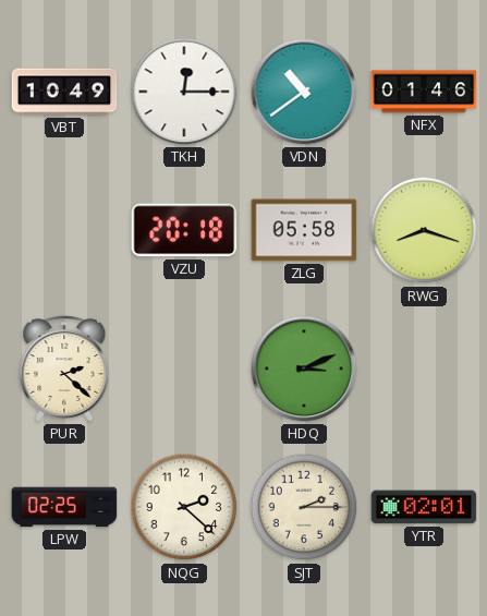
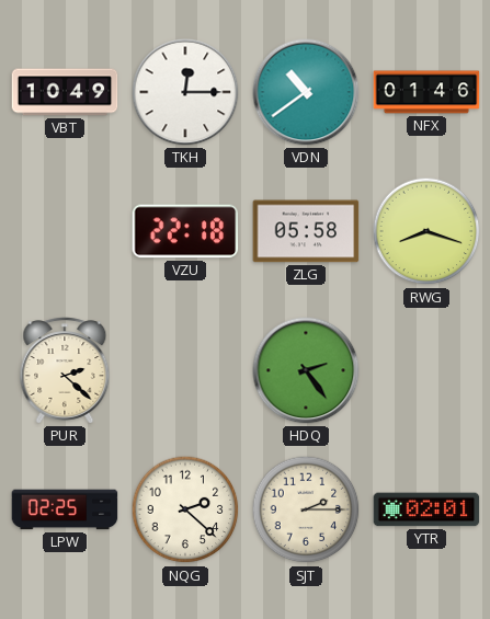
VZU: 20:18 -> 22:18
HDQ: 3:11 -> 2:24
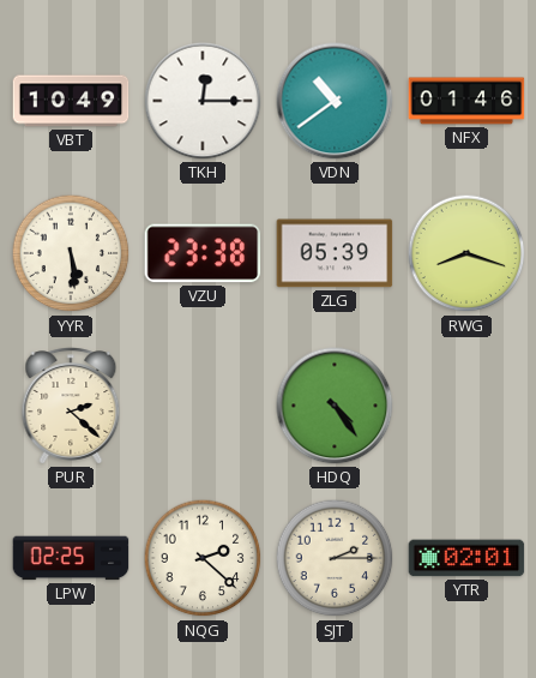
YYR: none -> 5:29
VZU: 22:18 -> 23:38
ZLG: 05:58 -> 05:39
HDQ: 2:24 -> 4:24
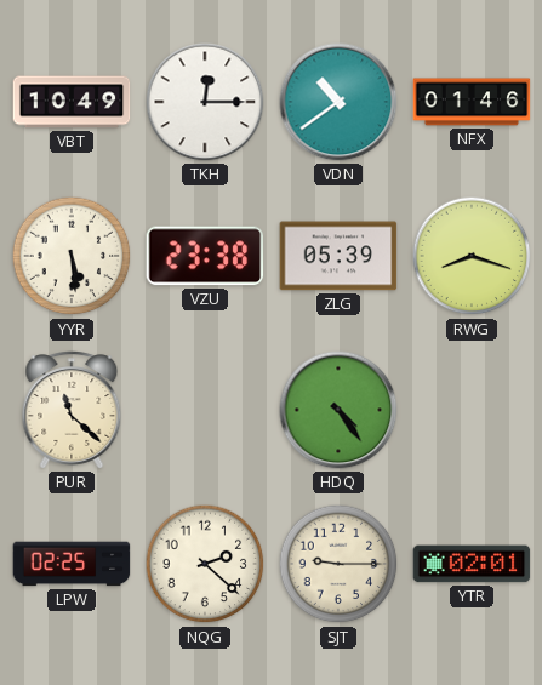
PUR: 2:22 -> 11:22
SJT: 2:15 -> 9:15
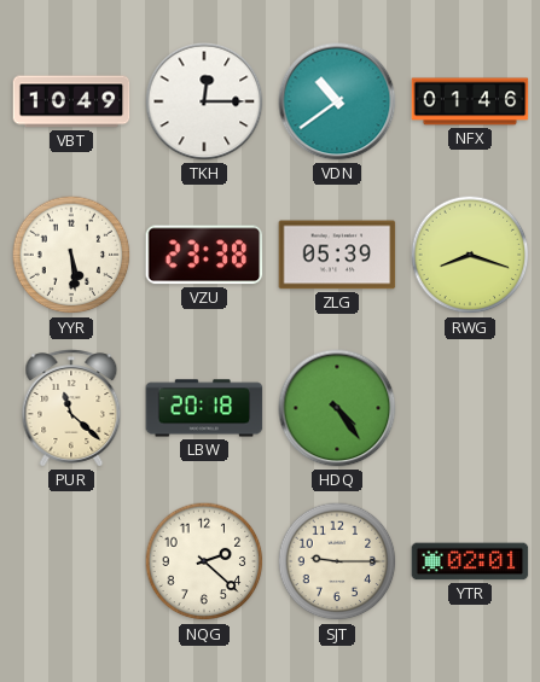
LBW: none -> 20:18
LPW: 02:25 -> none
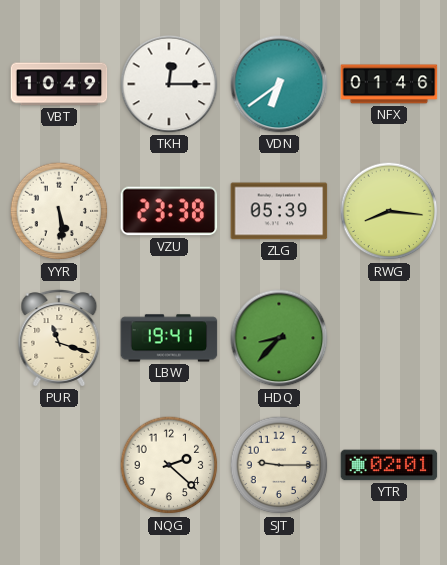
VDN: 10:39 -> 6:39
RWG: 8:18 -> 8:16
PUR: 11:22 -> 11:18
LBW: 20:18 -> 19:41
HDQ: 4:24 -> 8:37
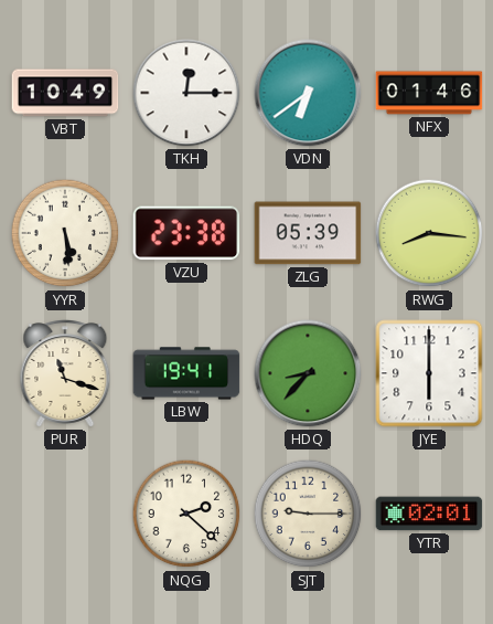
JYE: none -> 6:00
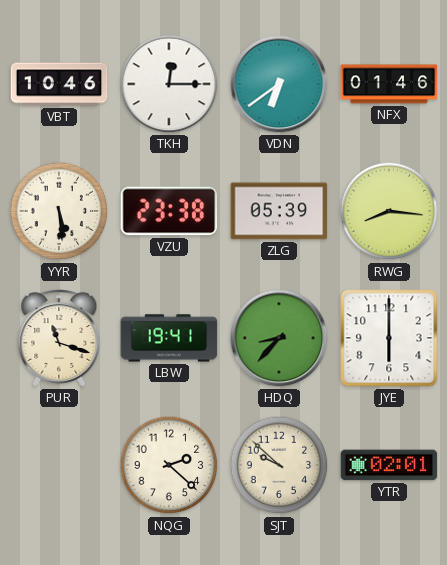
VBT: 10:49 -> 10:46
SJT: 9:15 -> 9:52
